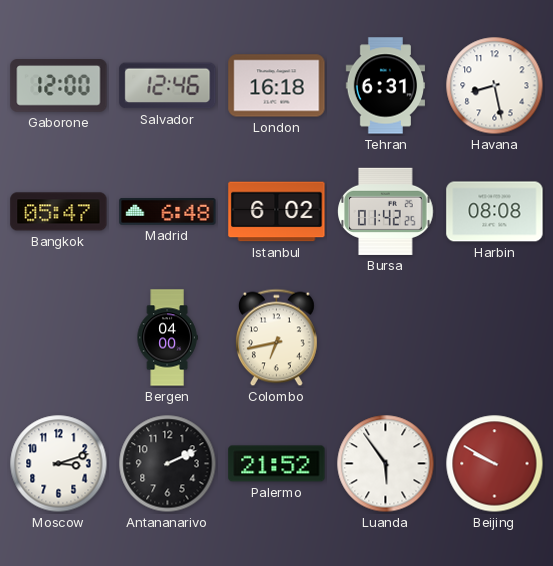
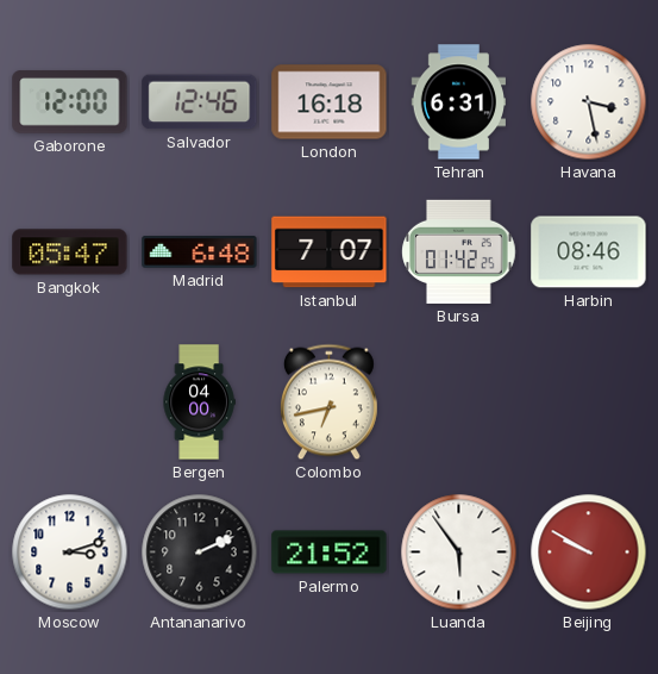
Havana: 8:28 -> 3:28
Istanbul: 6:02 -> 7:07
Harbin: 08:08 -> 08:46
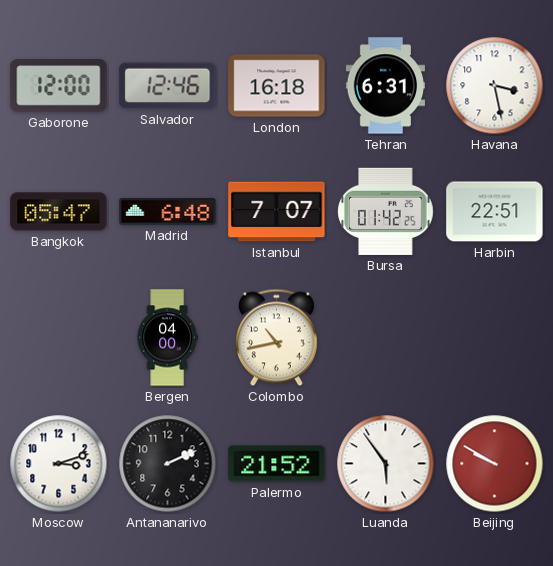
Harbin: 08:46 -> 22:51
Colombo: 6:43 -> 10:43
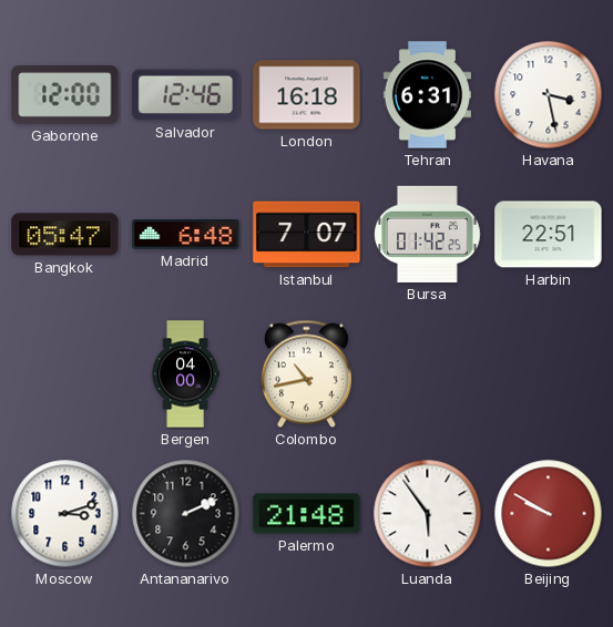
Palermo: 21:52 -> 21:48
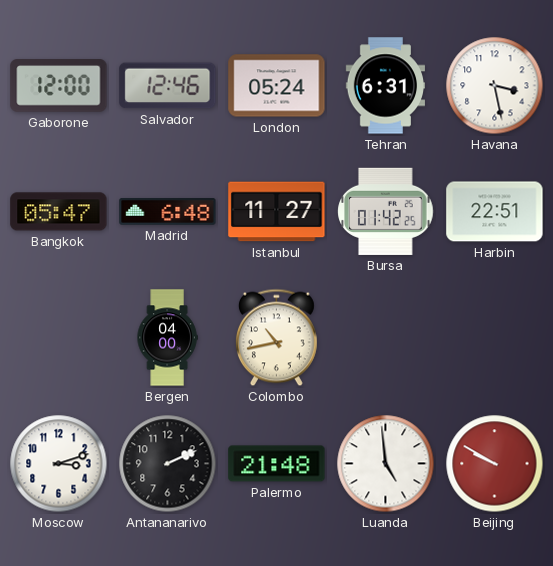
London: 16:18 -> 05:24
Istanbul: 7:07 -> 11:27
Luanda: 5:54 -> 4:59
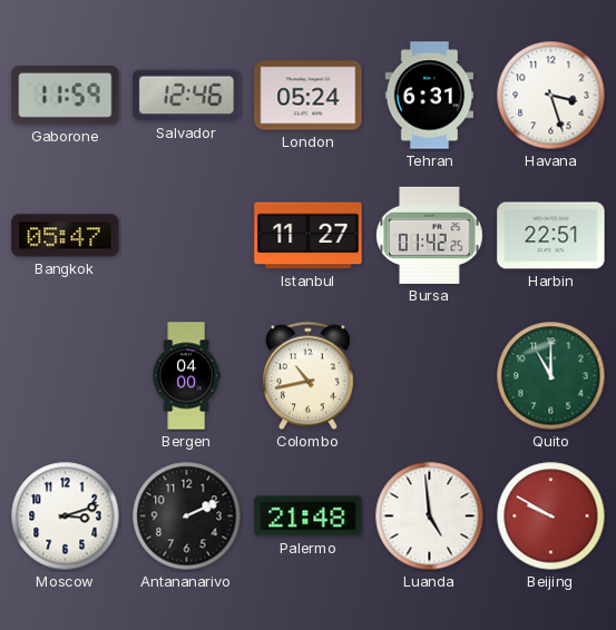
Gaborone: 12:00 -> 11:59
Havana: 3:28 -> 3:27
Madrid: 6:48 -> none
Quito: none -> 11:00
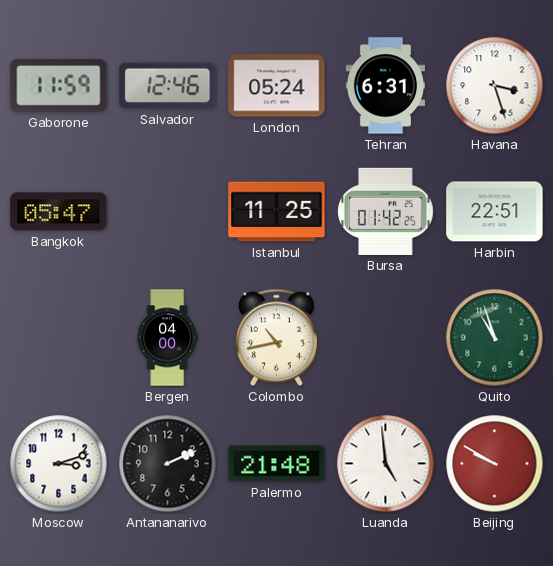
Istanbul: 11:27 -> 11:25
Quito: 11:00 -> 10:57
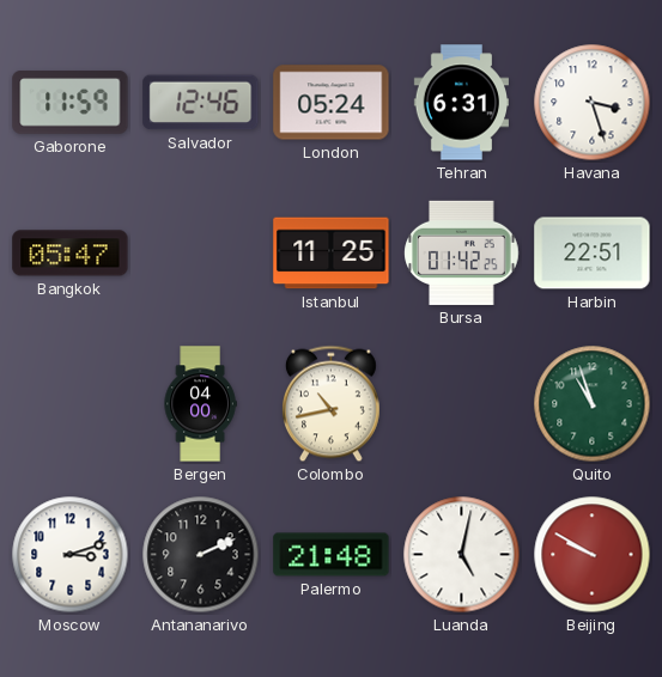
Luanda: 4:59 -> 5:02
